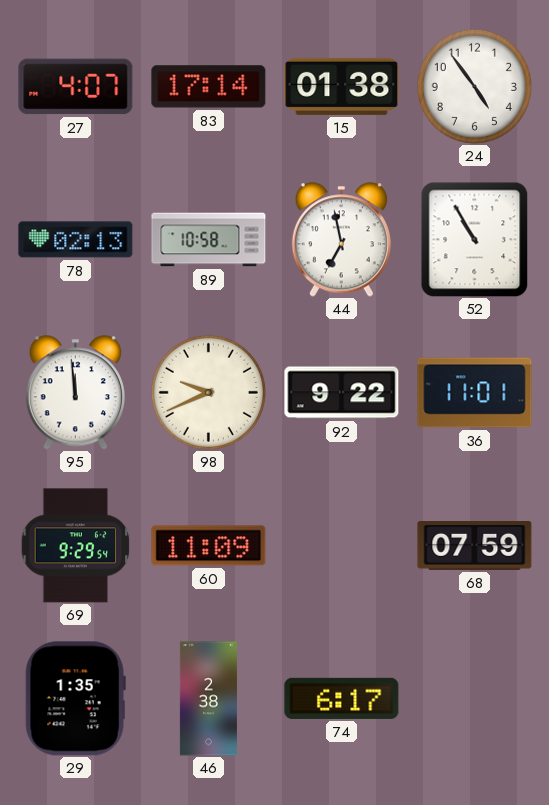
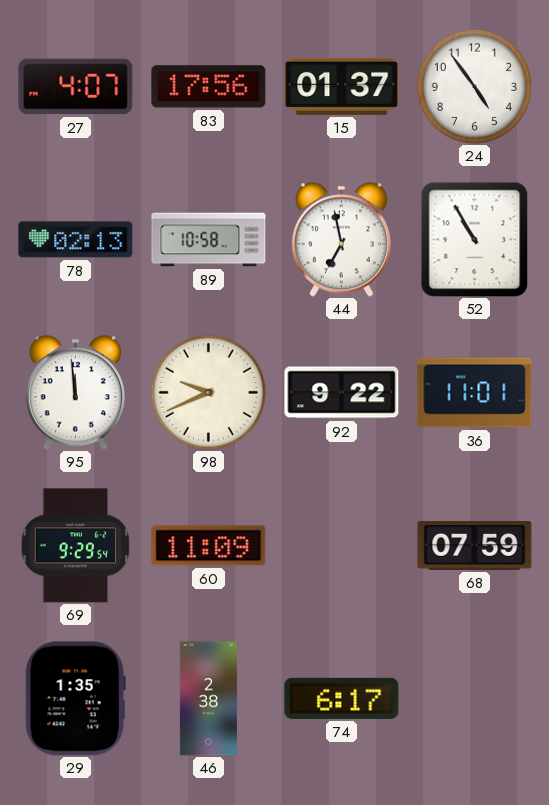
83: 17:14 -> 17:56
15: 01:38 -> 01:37
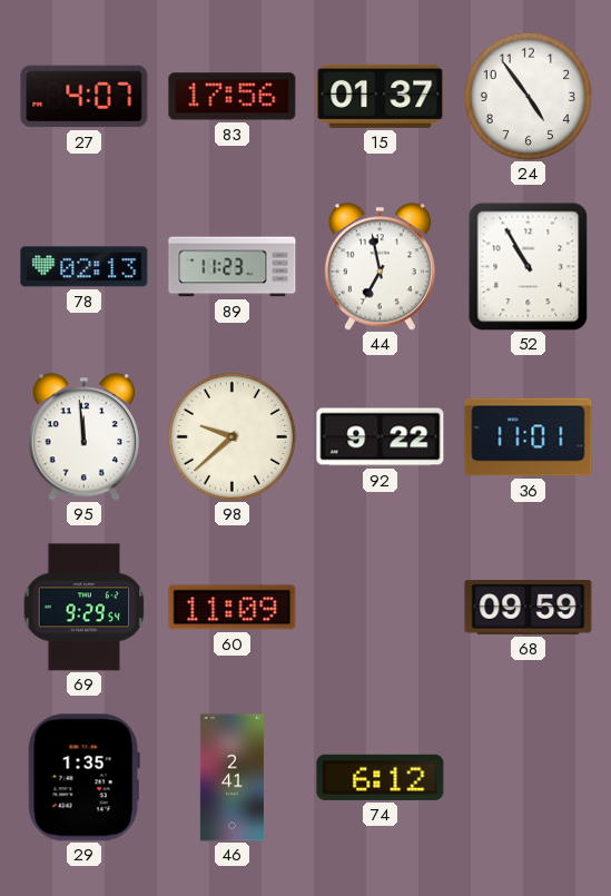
89: 10:58 -> 11:23
98: 9:41 -> 9:38
68: 07:59 -> 09:59
46: 2:38 -> 2:41
74: 6:17 -> 6:12
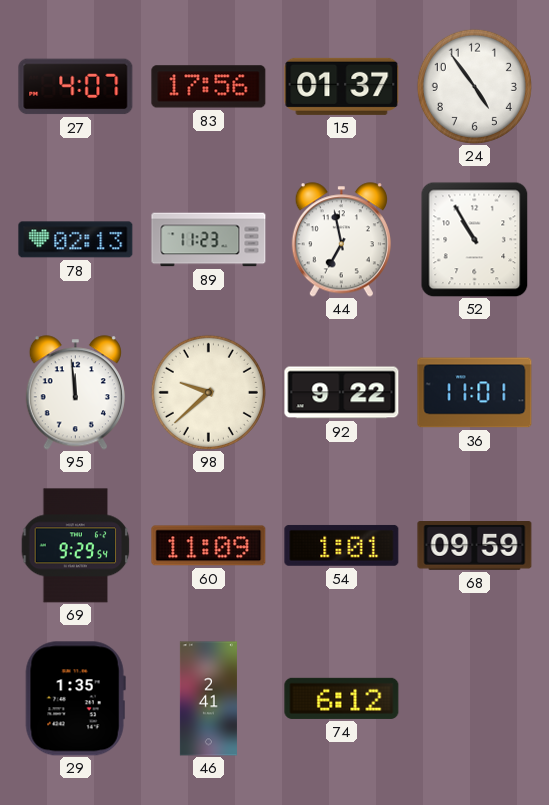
54: none -> 1:01
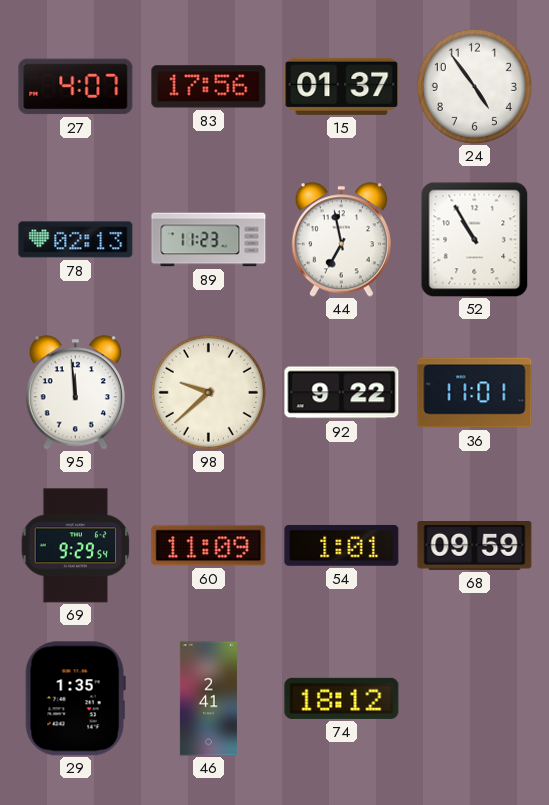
74: 6:12 -> 18:12
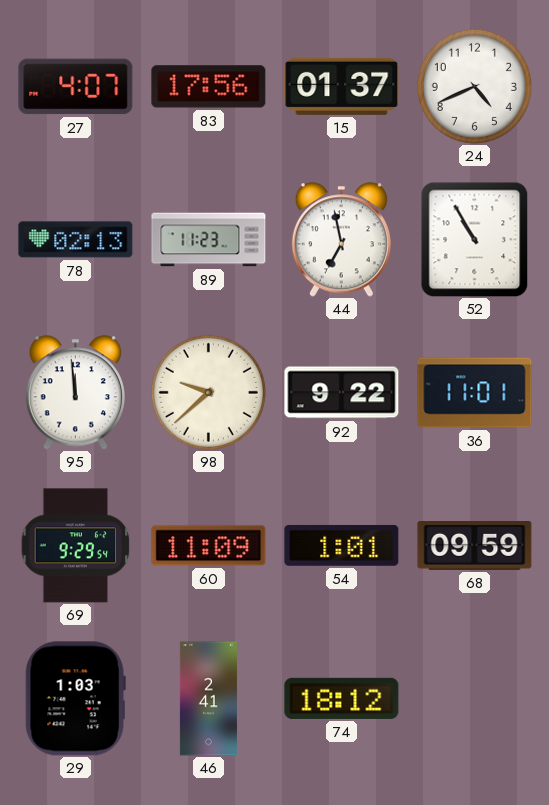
24: 4:54 -> 4:41
29: 1:35 -> 1:03
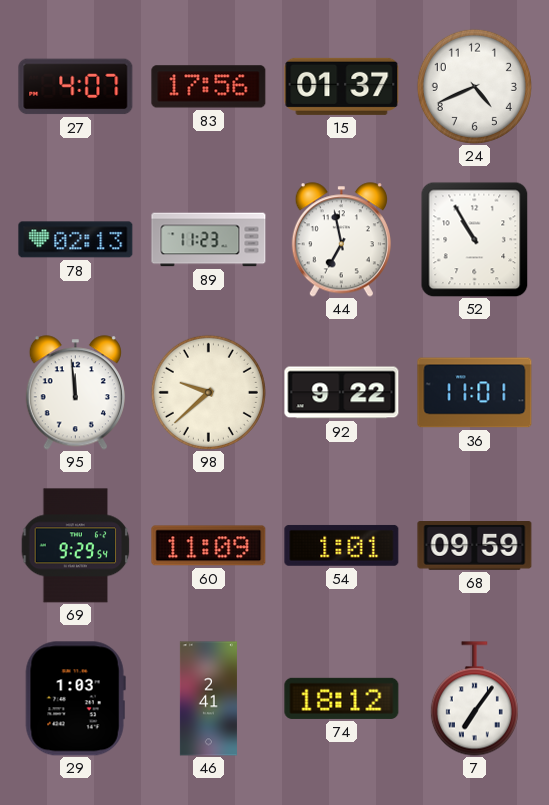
7: none -> 7:06
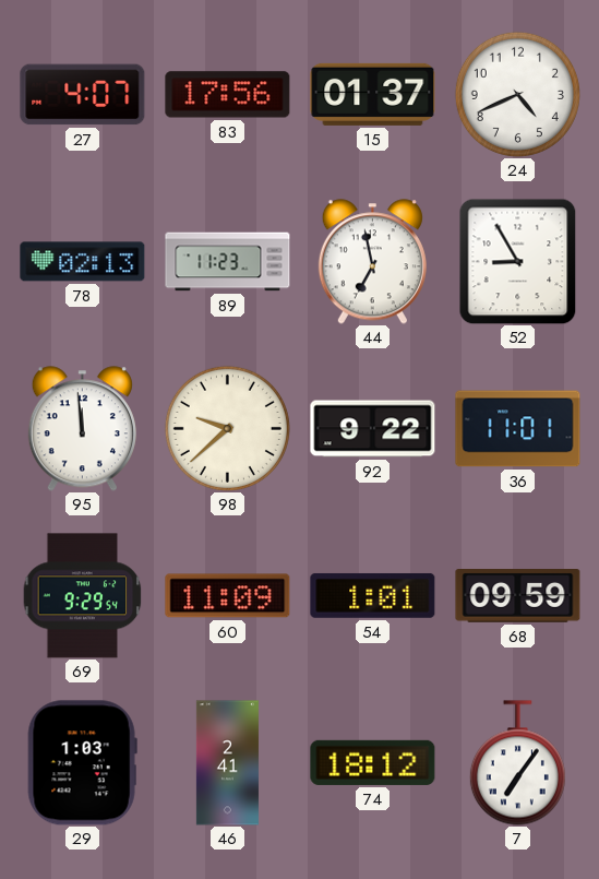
52: 10:55 -> 8:55
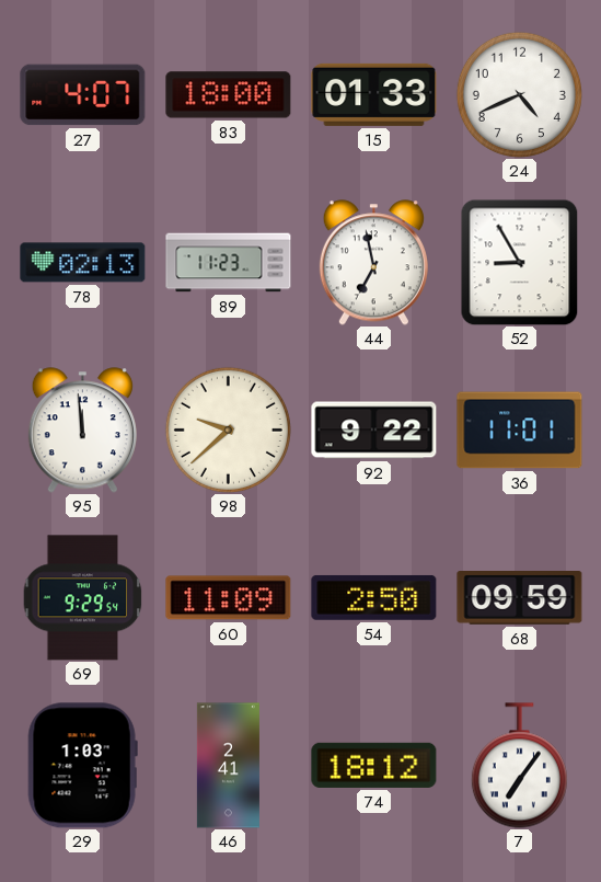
83: 17:56 -> 18:00
15: 01:37 -> 01:33
54: 1:01 -> 2:50
